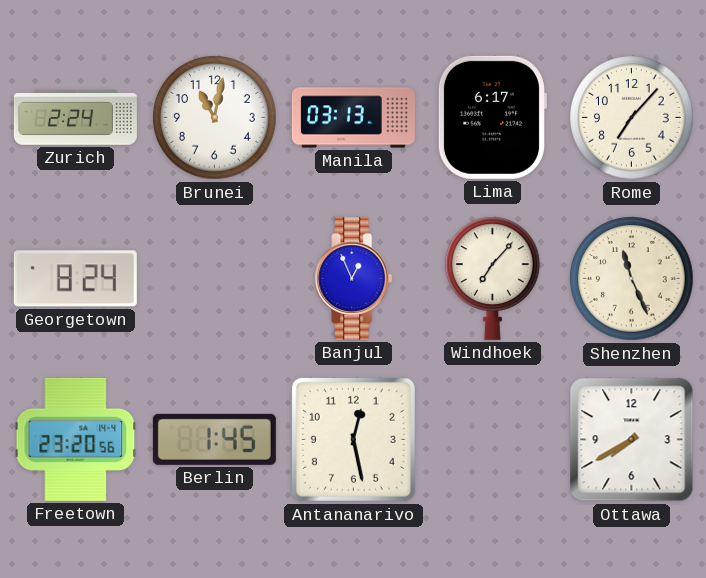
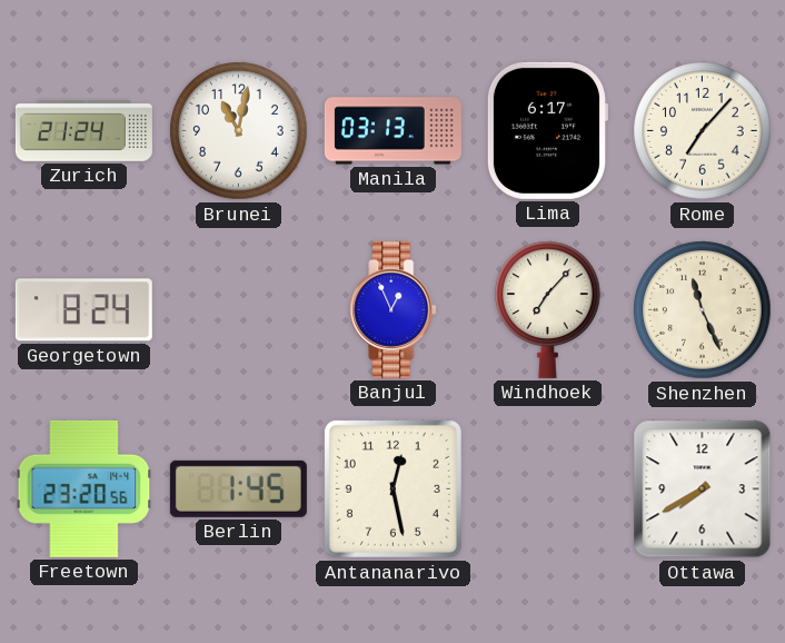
Zurich: 2:24 -> 21:24
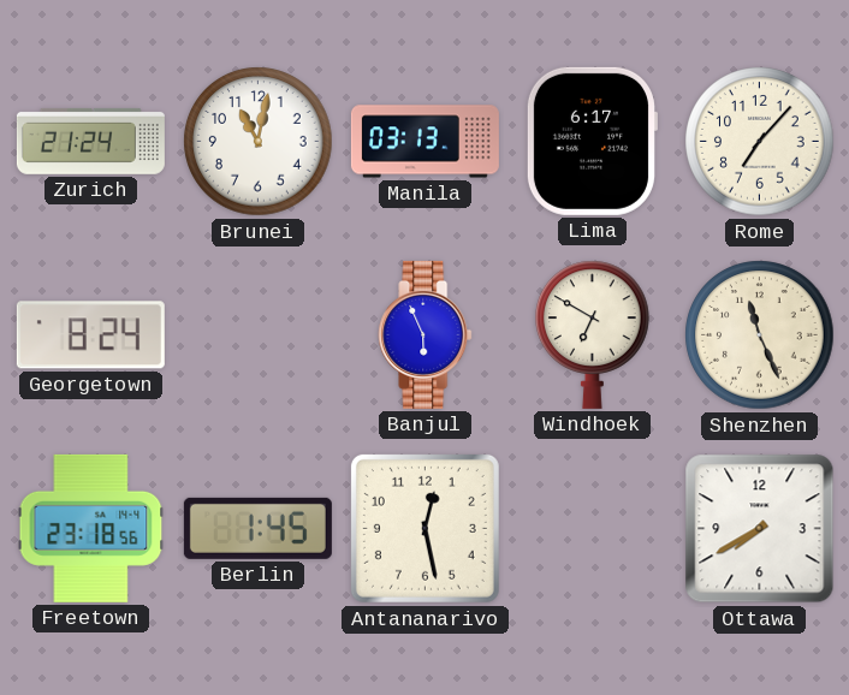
Banjul: 12:56 -> 5:56
Windhoek: 7:07 -> 6:50
Freetown: 23:20 -> 23:18
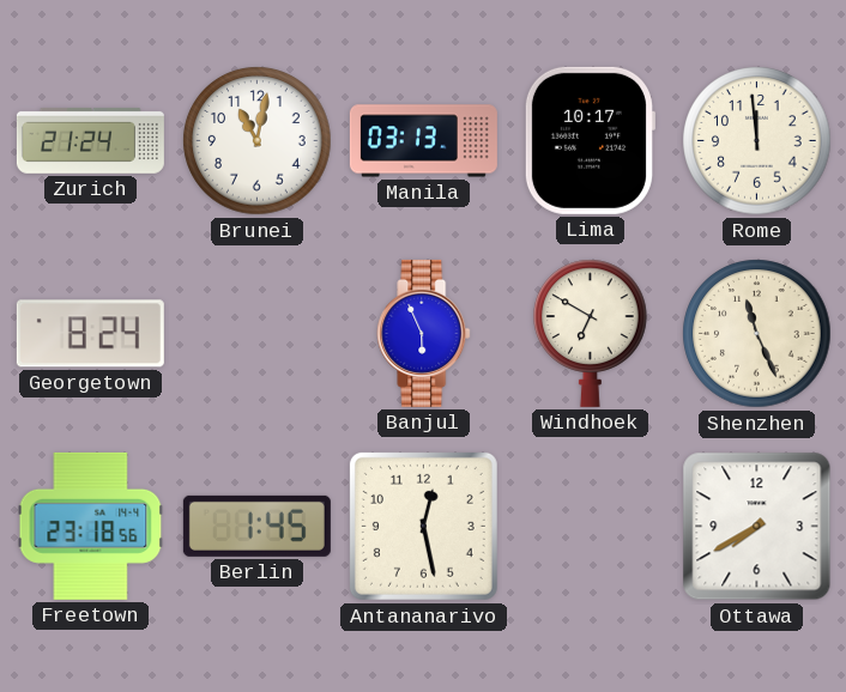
Lima: 6:17 -> 10:17
Rome: 7:07 -> 11:59
